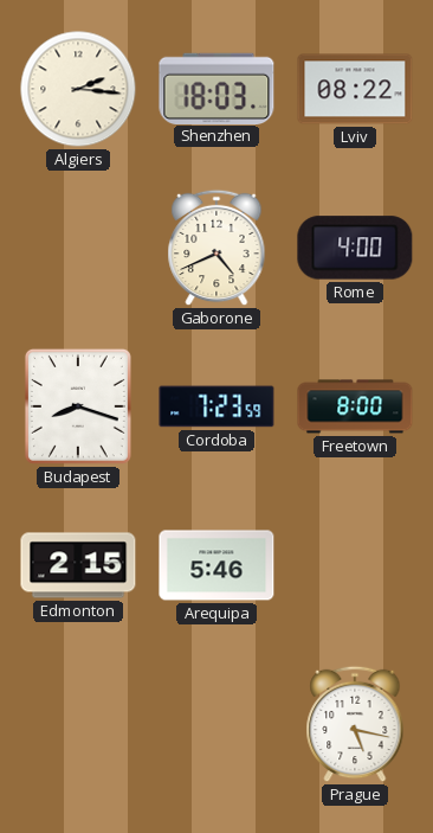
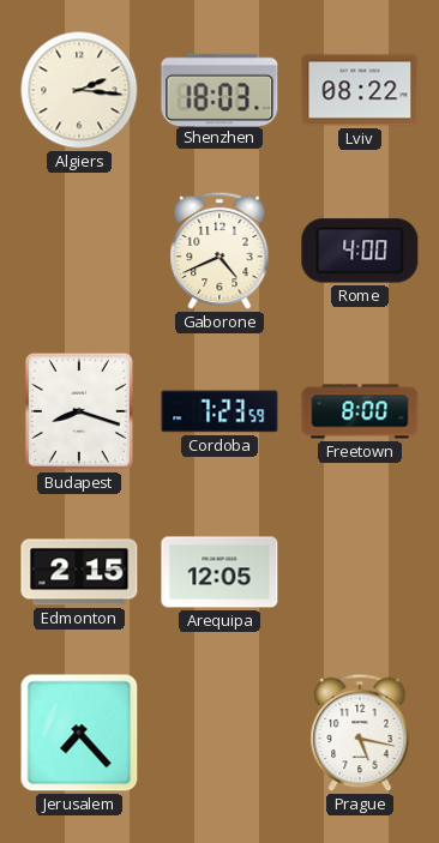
Arequipa: 5:46 -> 12:05
Jerusalem: none -> 7:23
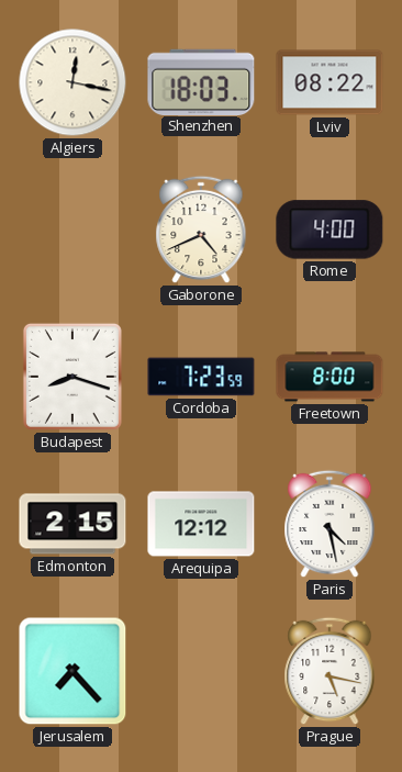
Algiers: 2:16 -> 12:17
Arequipa: 12:05 -> 12:12
Paris: none -> 4:28
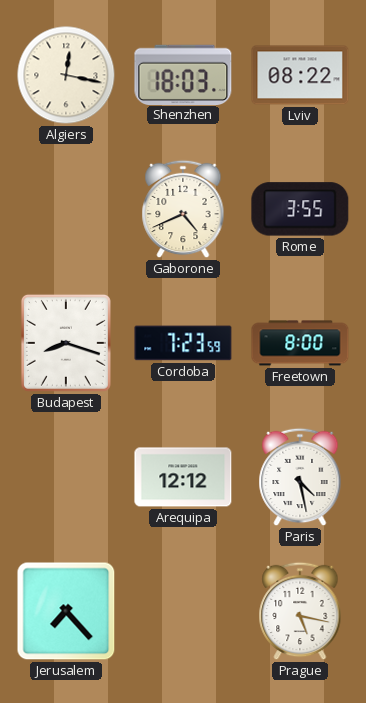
Rome: 4:00 -> 3:55
Edmonton: 2:15 -> none
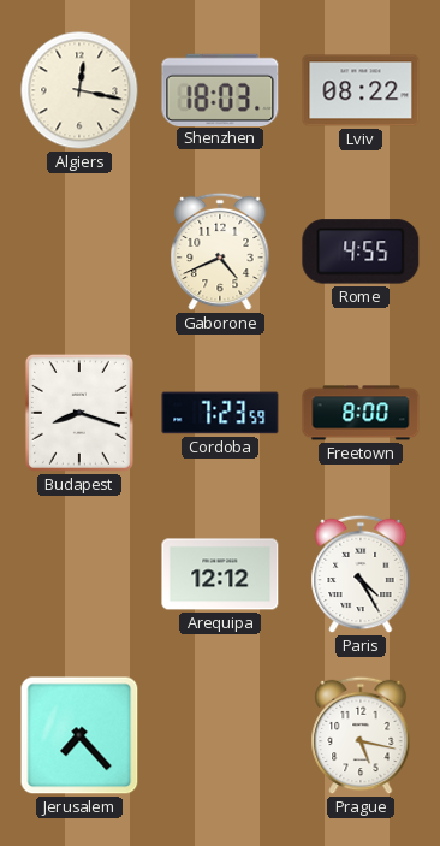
Rome: 3:55 -> 4:55
Paris: 4:28 -> 4:25
